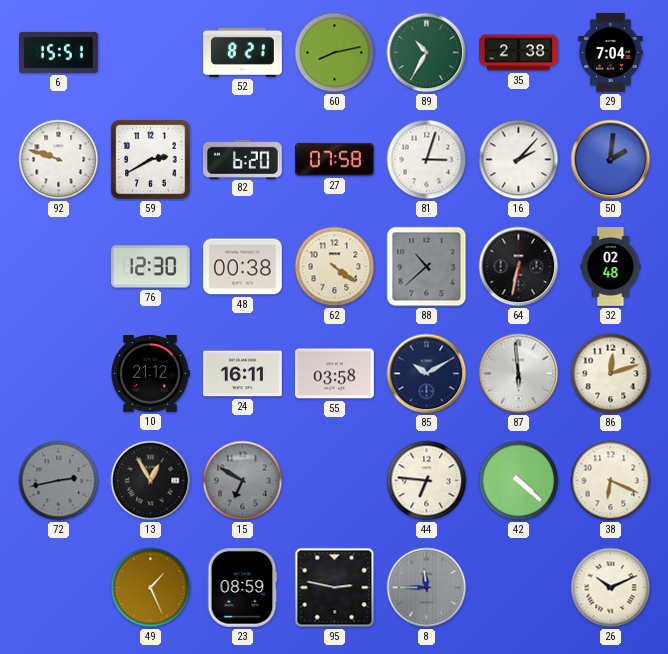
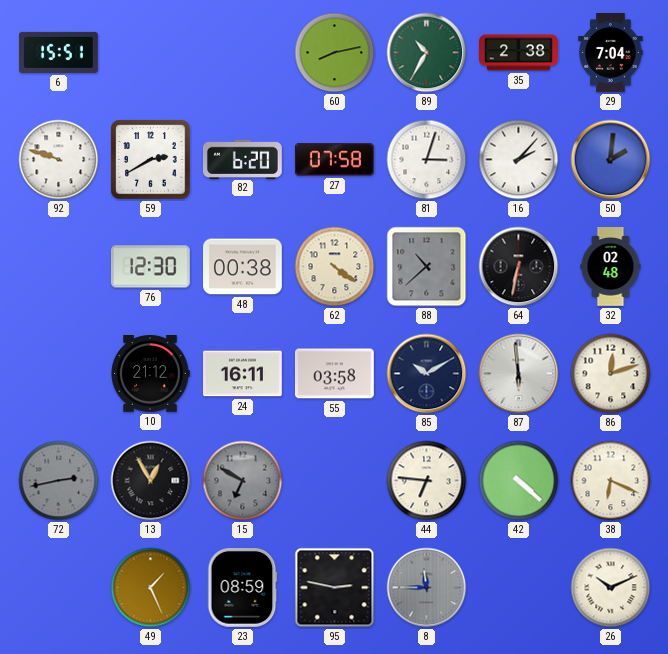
52: 8:21 -> none
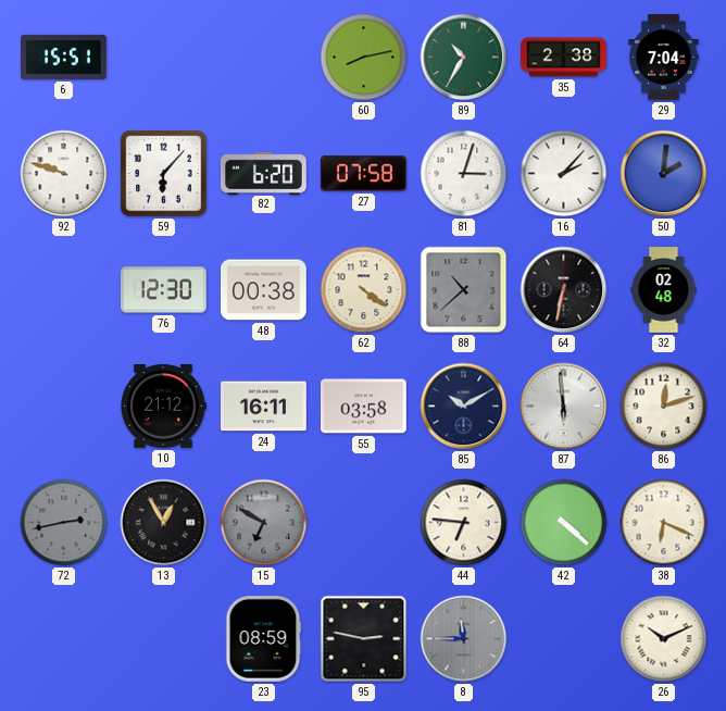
59: 2:40 -> 6:07
49: 1:26 -> none
